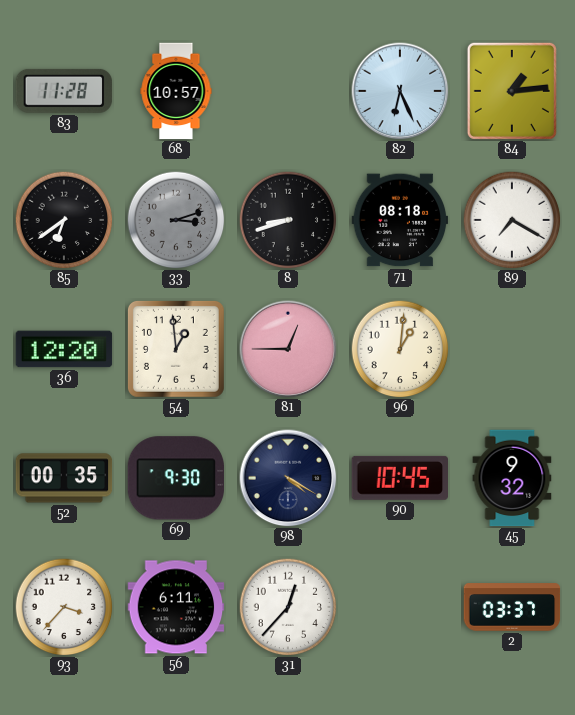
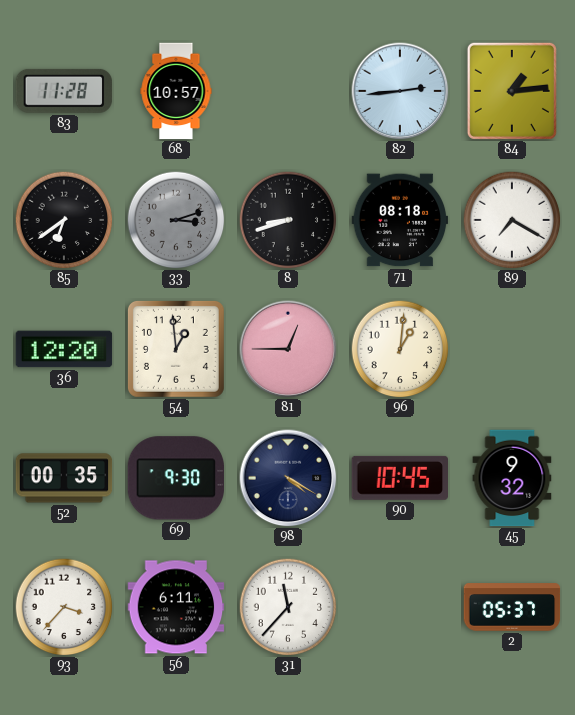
82: 6:26 -> 2:44
31: 12:37 -> 11:37
2: 03:37 -> 05:37
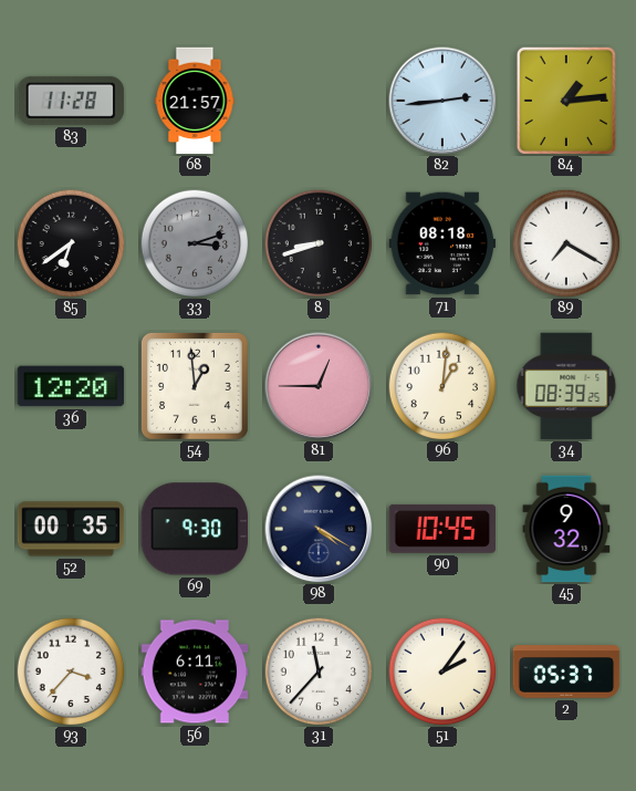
68: 10:57 -> 21:57
34: none -> 08:39
51: none -> 2:06
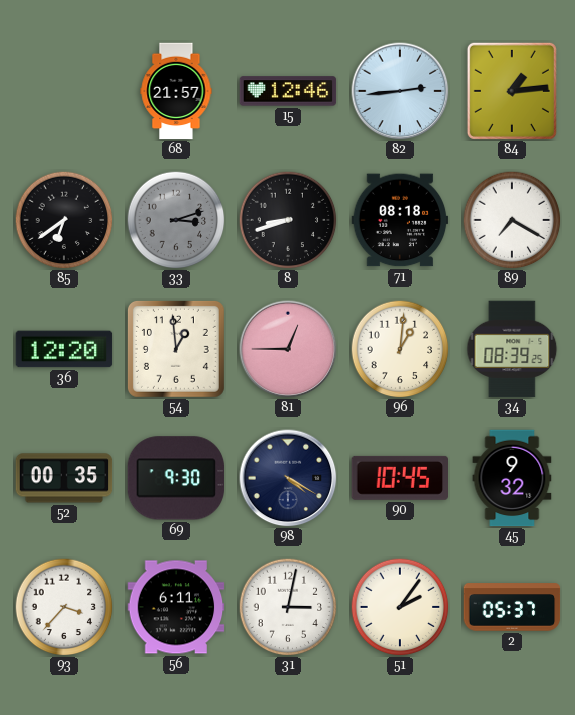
83: 11:28 -> none
15: none -> 12:46
31: 11:37 -> 3:02
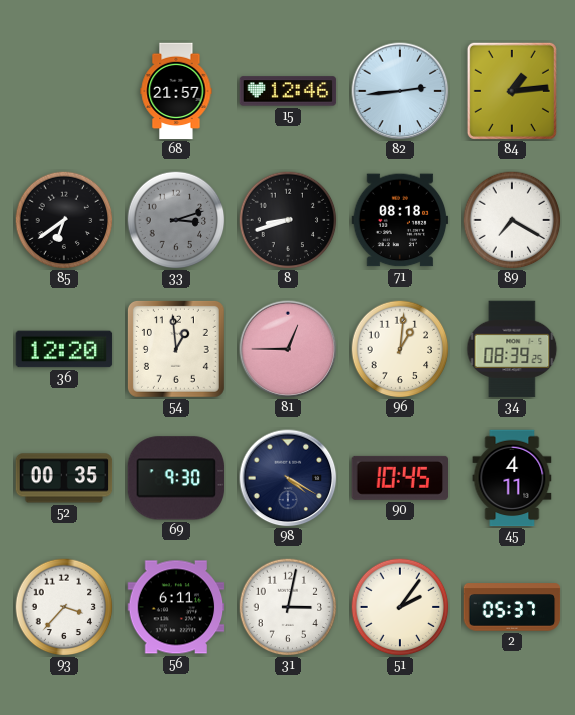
45: 9:32 -> 4:11
